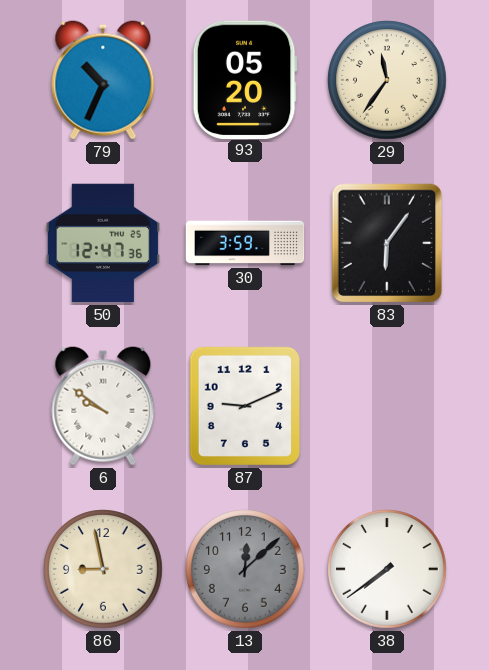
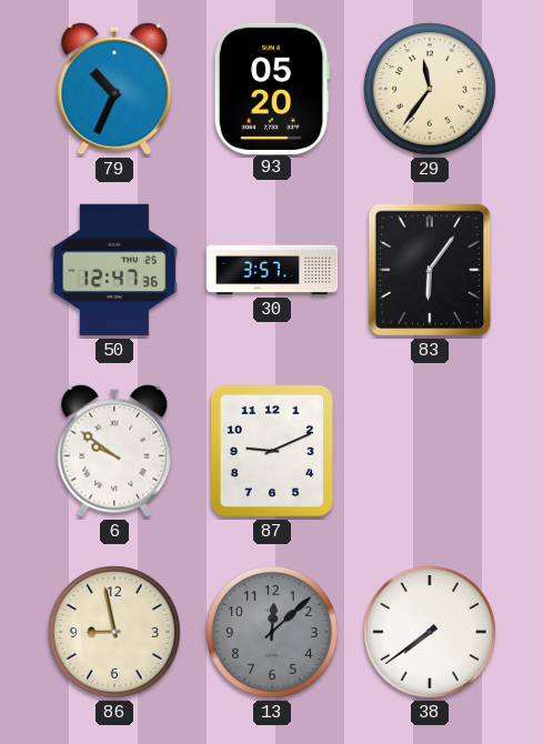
30: 3:59 -> 3:57
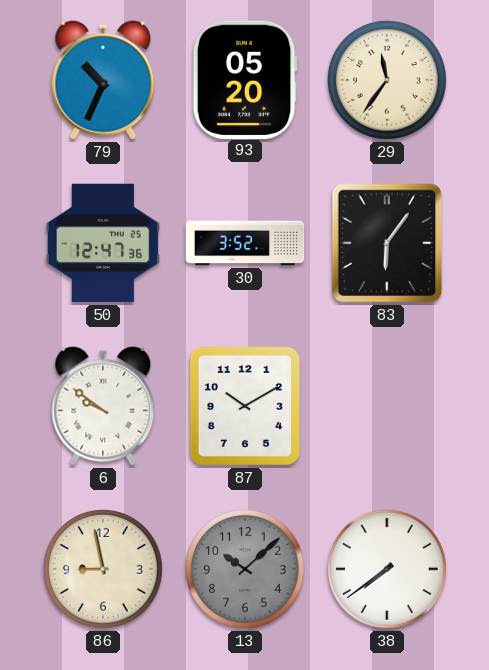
30: 3:57 -> 3:52
87: 9:11 -> 10:10
13: 12:08 -> 10:08
